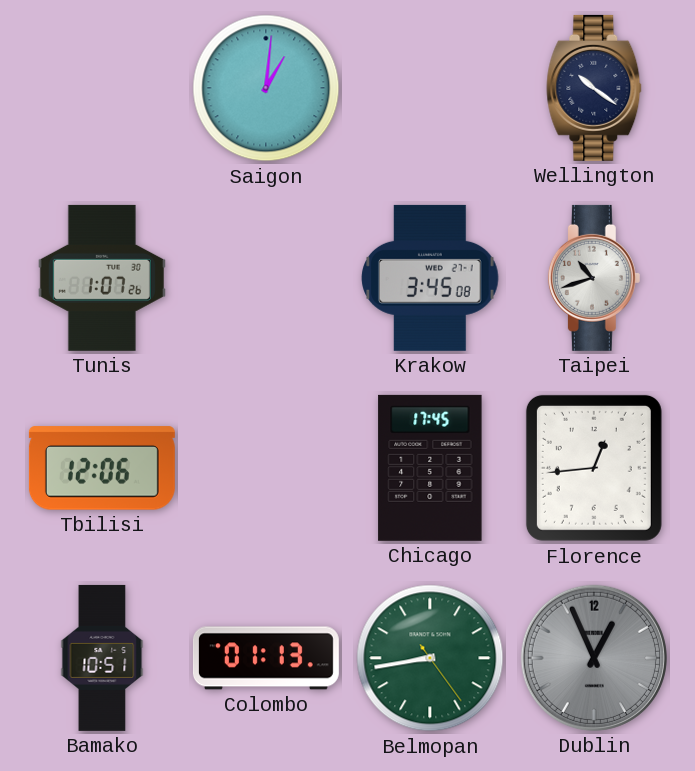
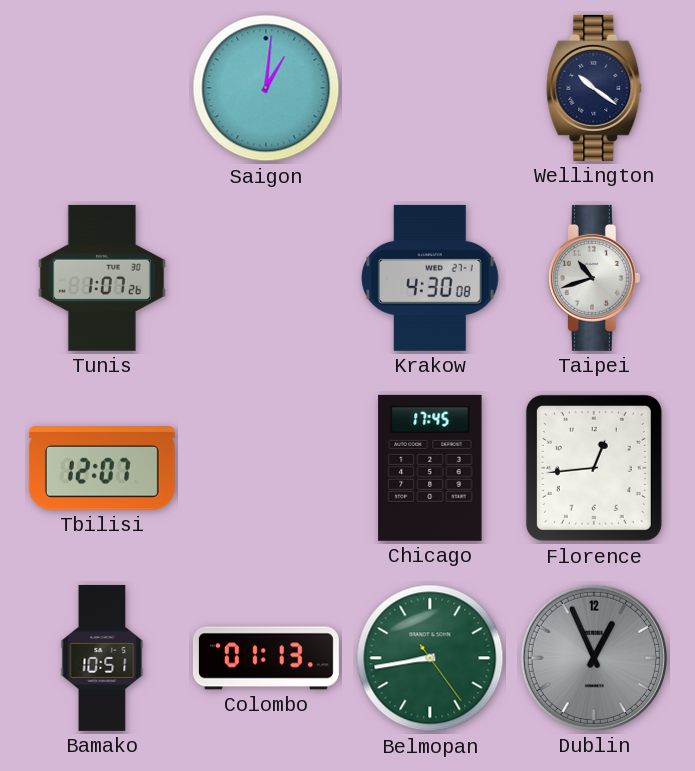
Krakow: 3:45 -> 4:30
Tbilisi: 12:06 -> 12:07
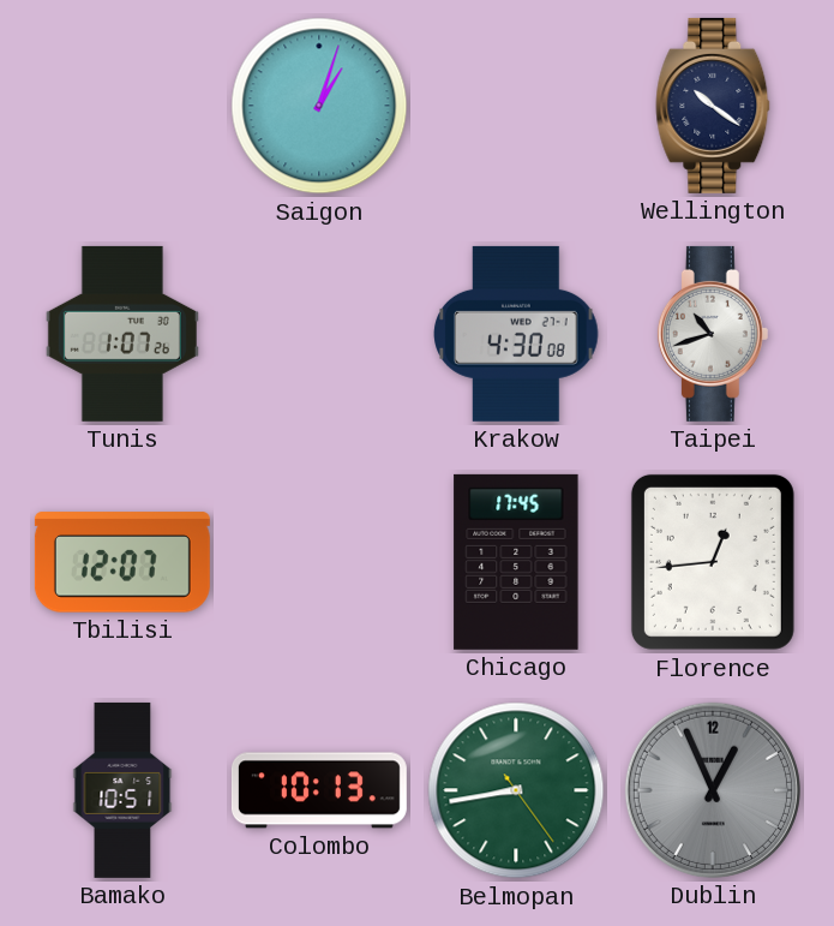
Saigon: 1:01 -> 1:03
Colombo: 01:13 -> 10:13
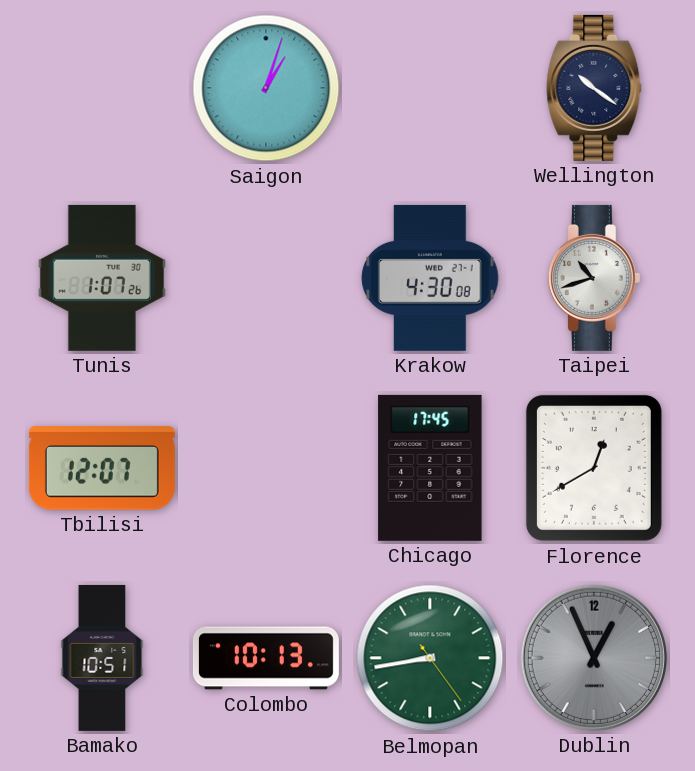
Florence: 12:44 -> 12:40
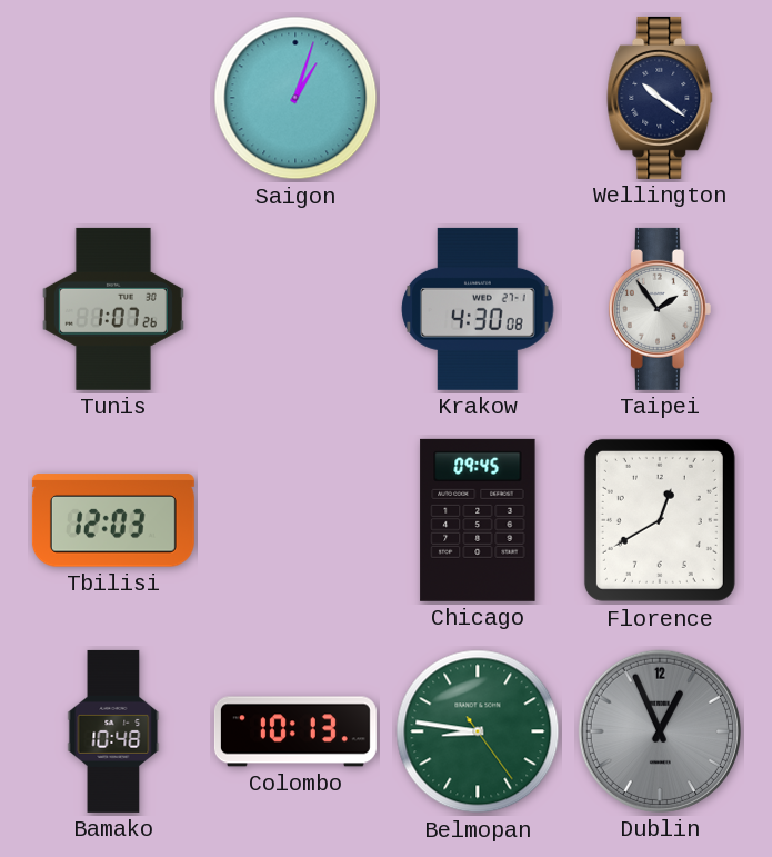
Taipei: 10:42 -> 1:54
Tbilisi: 12:07 -> 12:03
Chicago: 17:45 -> 09:45
Bamako: 10:51 -> 10:48
Belmopan: 8:43 -> 8:46
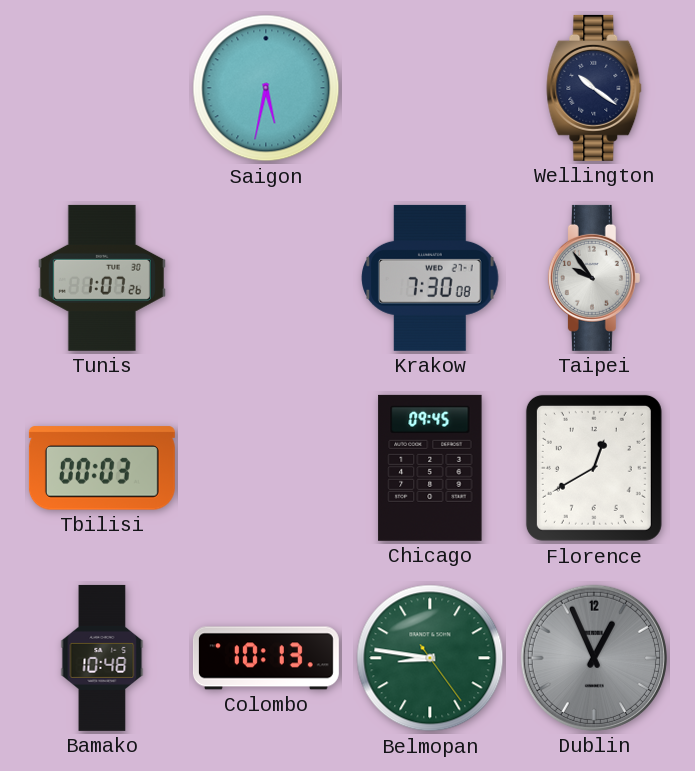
Saigon: 1:03 -> 5:32
Krakow: 4:30 -> 7:30
Taipei: 1:54 -> 9:54
Tbilisi: 12:03 -> 00:03
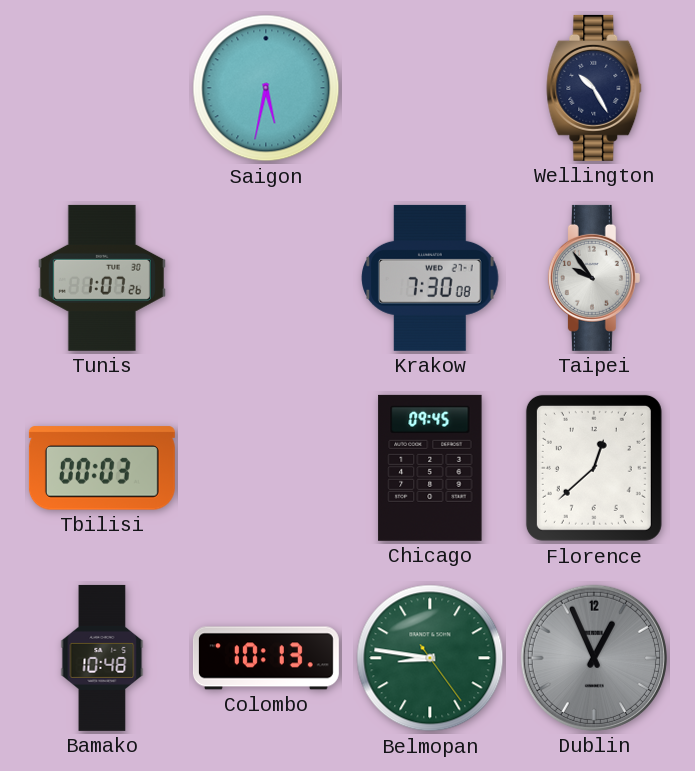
Wellington: 10:21 -> 10:25
Florence: 12:40 -> 12:38
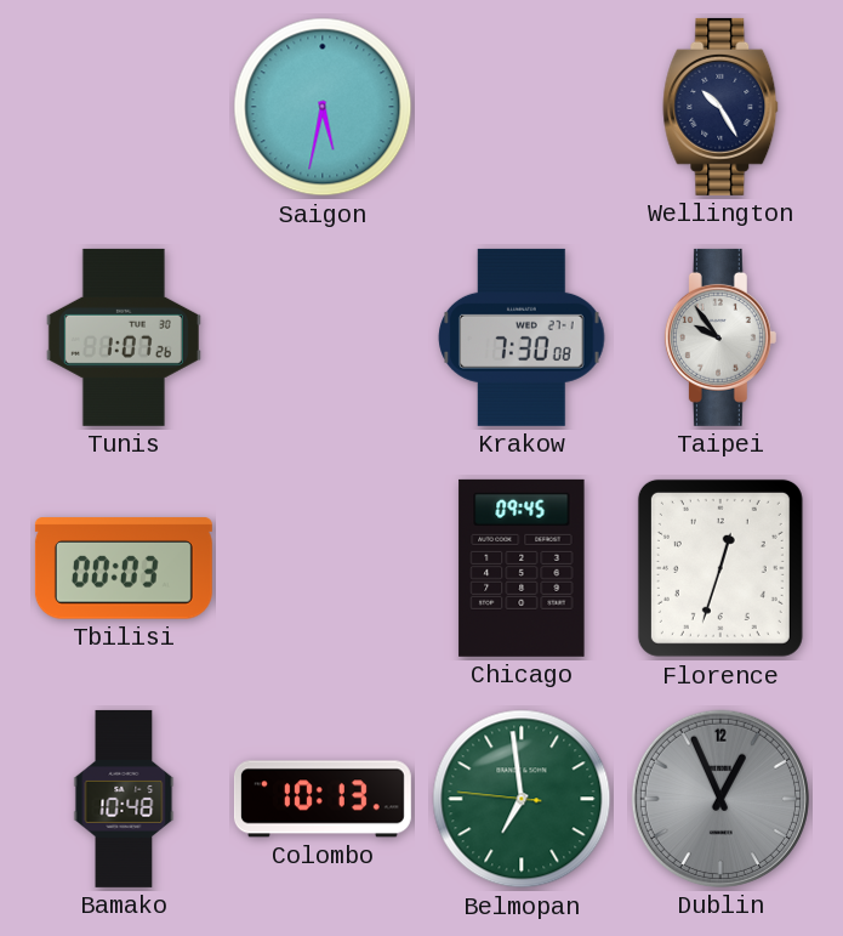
Florence: 12:38 -> 12:33
Belmopan: 8:46 -> 6:58
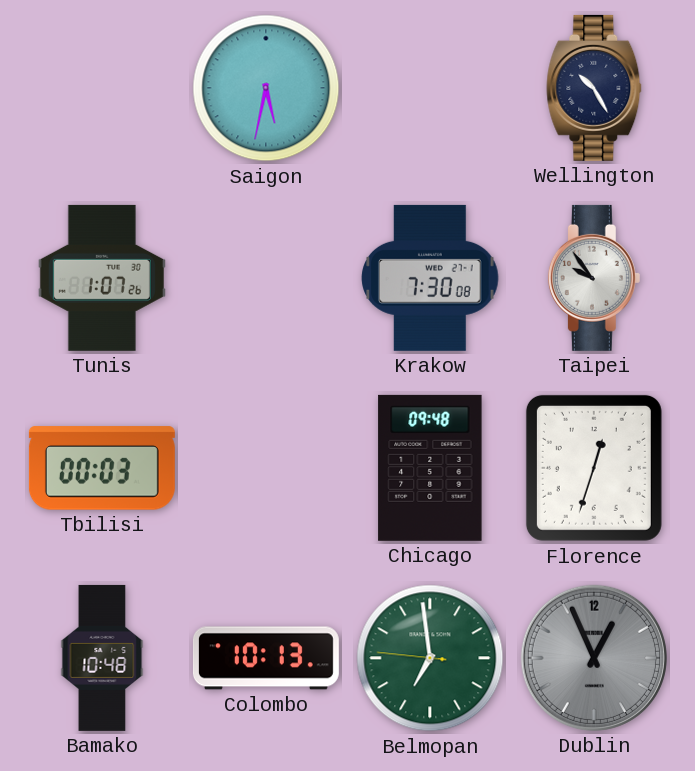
Chicago: 09:45 -> 09:48
